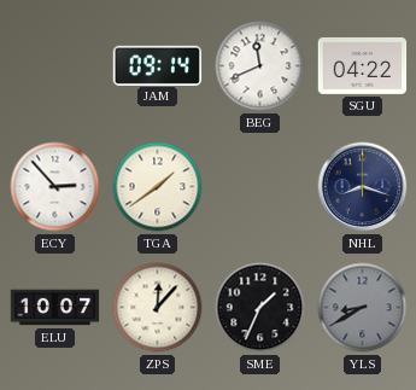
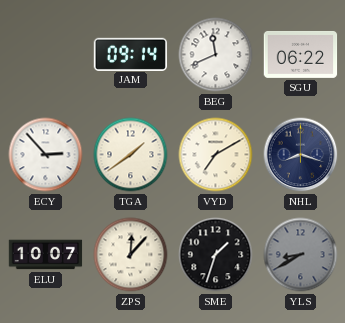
SGU: 04:22 -> 06:22
VYD: none -> 7:10
SME: 1:34 -> 1:33
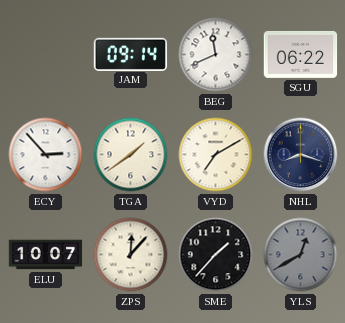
SME: 1:33 -> 1:37
YLS: 8:40 -> 12:40
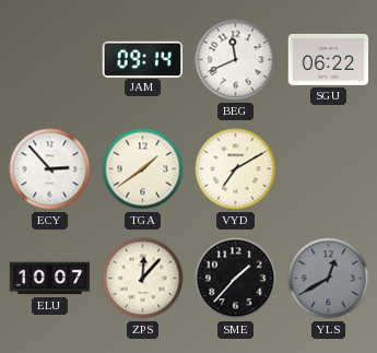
NHL: 8:18 -> none
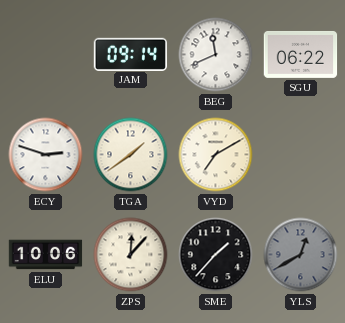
ECY: 2:53 -> 2:48
ELU: 10:07 -> 10:06
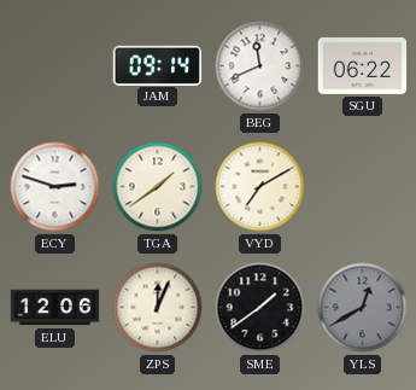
ELU: 10:06 -> 12:06
ZPS: 12:07 -> 12:04
SME: 1:37 -> 1:39
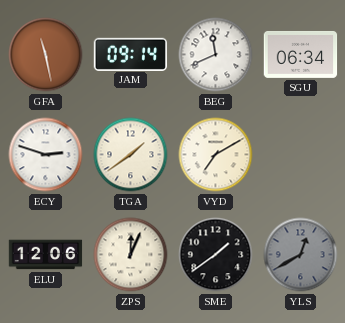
GFA: none -> 11:28
SGU: 06:22 -> 06:34
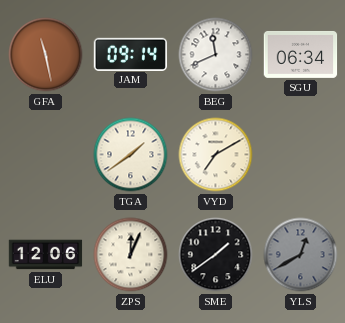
ECY: 2:48 -> none
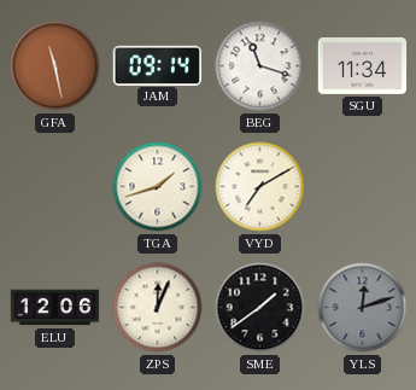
BEG: 11:41 -> 11:18
SGU: 06:34 -> 11:34
TGA: 1:39 -> 1:42
YLS: 12:40 -> 12:12
